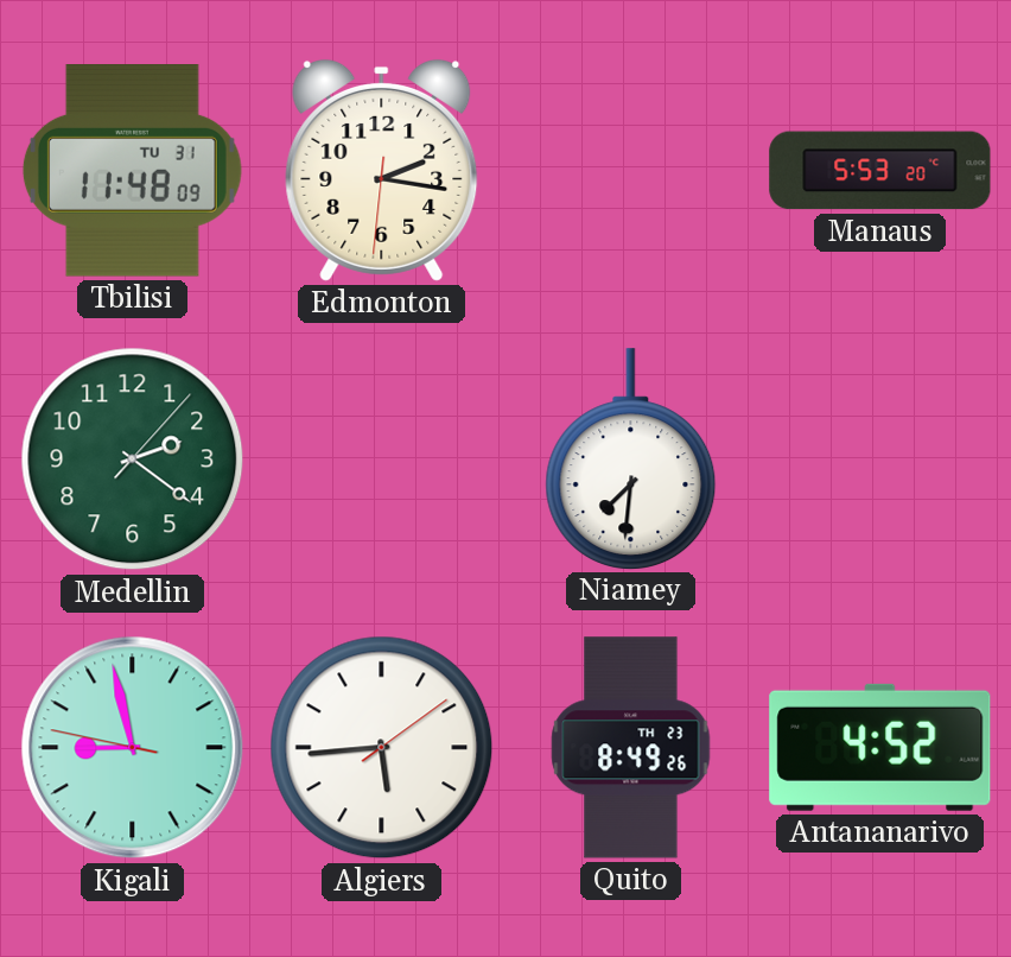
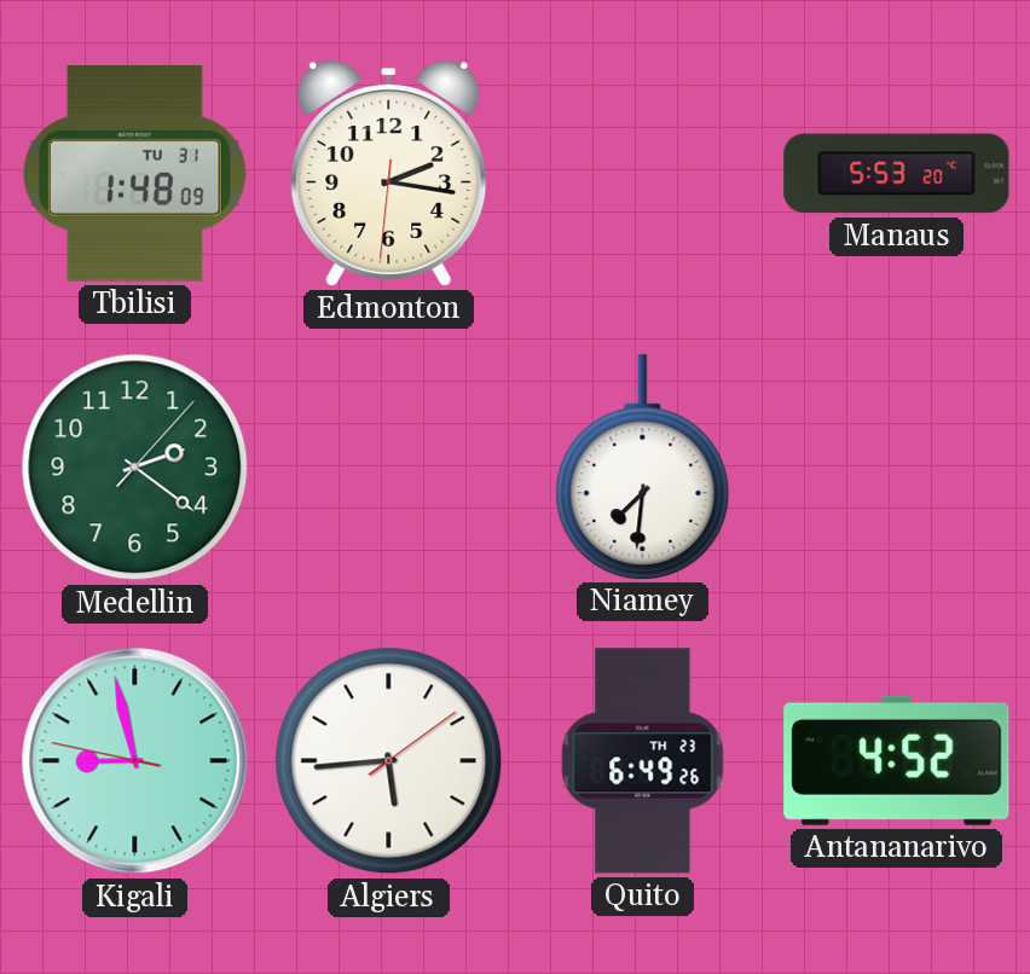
Tbilisi: 11:48 -> 1:48
Quito: 8:49 -> 6:49
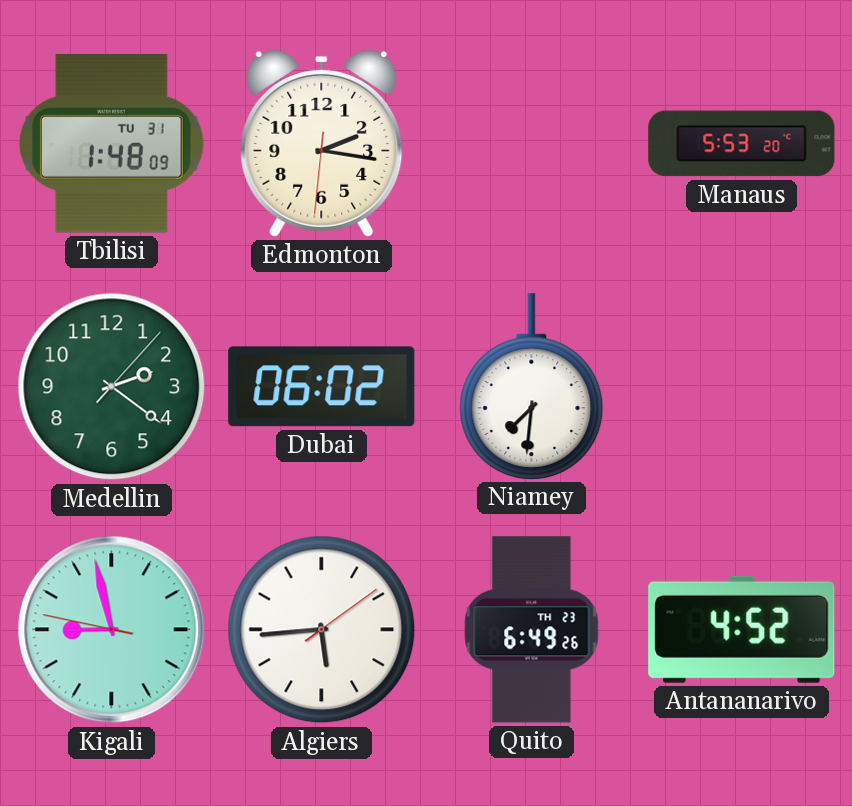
Dubai: none -> 06:02
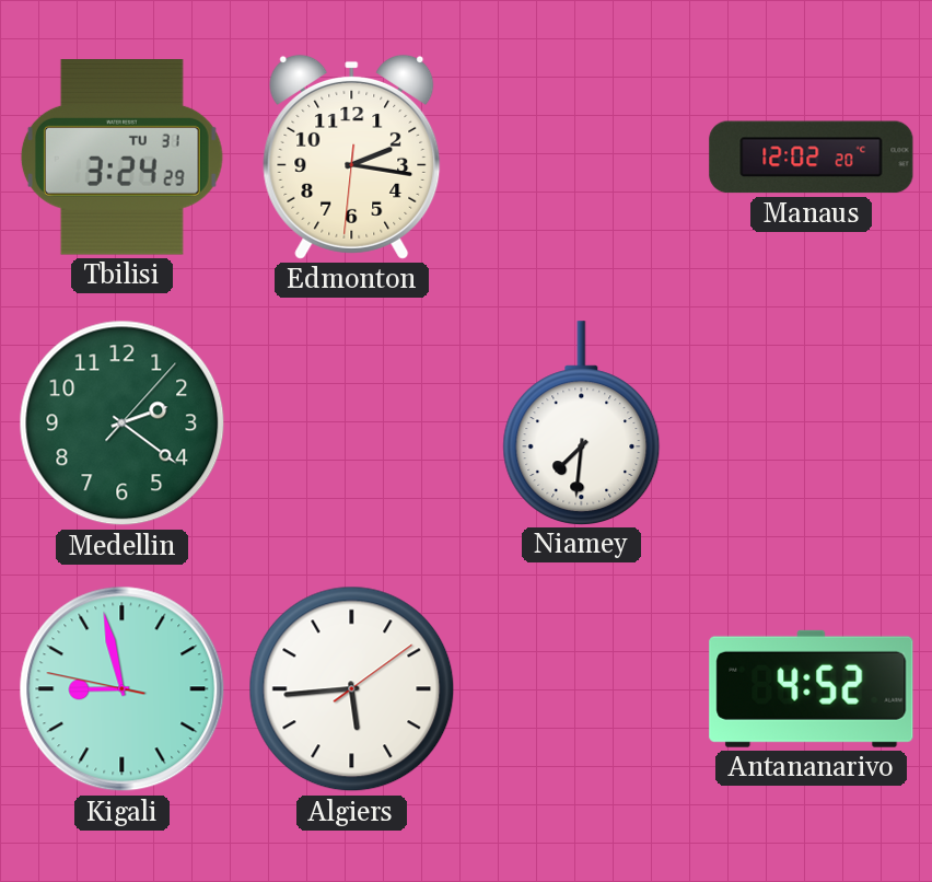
Tbilisi: 1:48 -> 3:24
Manaus: 5:53 -> 12:02
Dubai: 06:02 -> none
Quito: 6:49 -> none
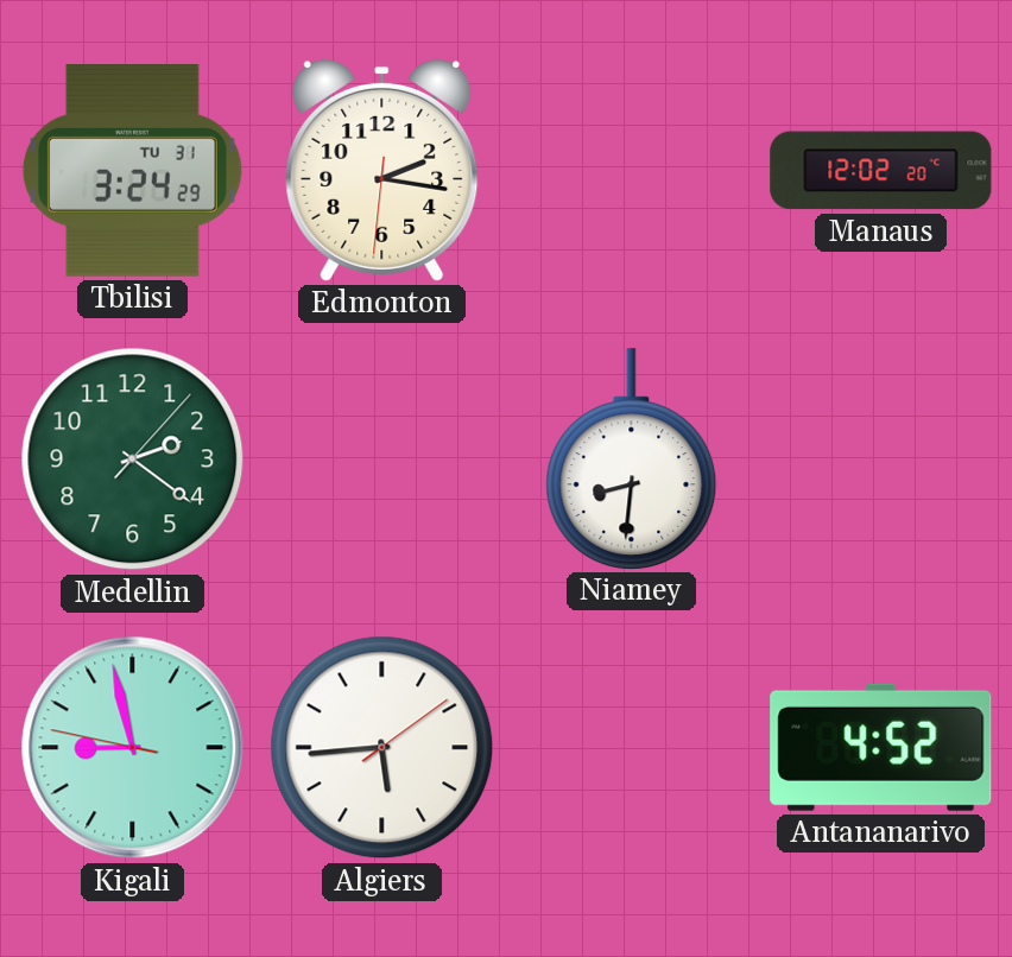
Niamey: 7:31 -> 8:31
